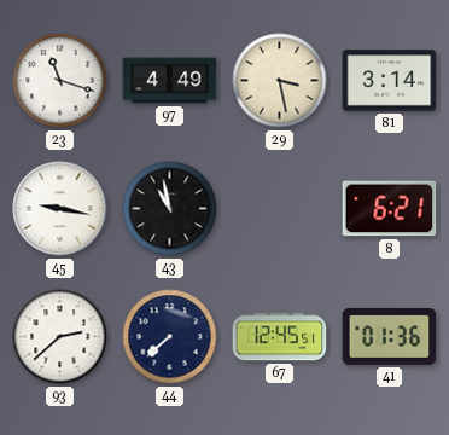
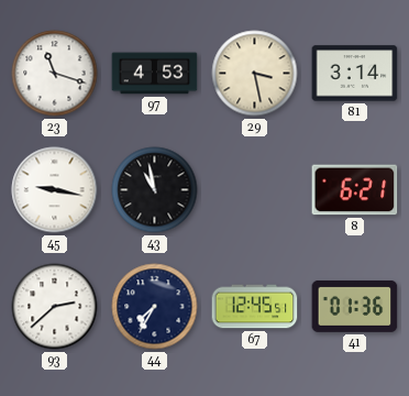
97: 4:49 -> 4:53
44: 7:38 -> 7:35
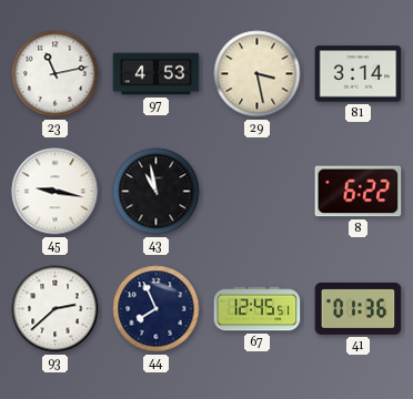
23: 11:18 -> 11:13
8: 6:21 -> 6:22
44: 7:35 -> 7:56
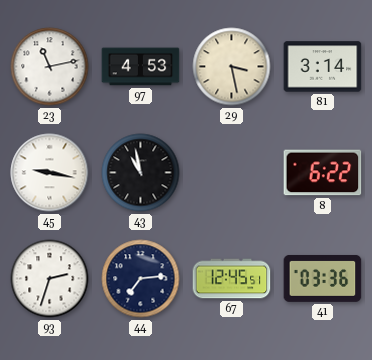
93: 2:38 -> 2:33
44: 7:56 -> 7:14
41: 01:36 -> 03:36
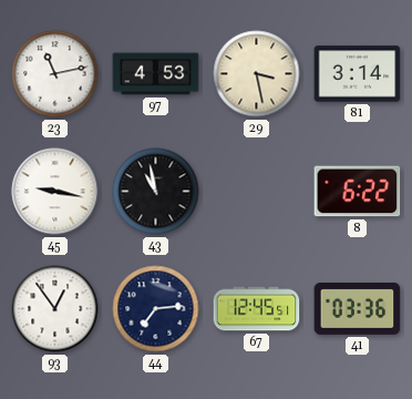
93: 2:33 -> 12:54
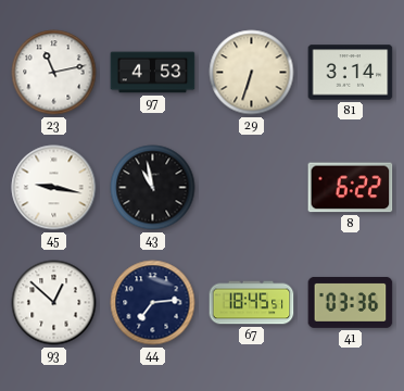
29: 3:28 -> 6:33
93: 12:54 -> 12:52
67: 12:45 -> 18:45
